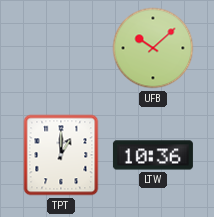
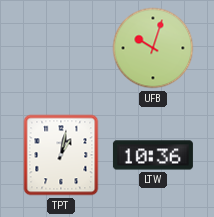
UFB: 10:08 -> 10:03
TPT: 1:00 -> 1:02
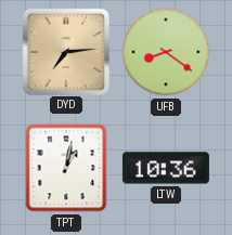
DYD: none -> 7:14
UFB: 10:03 -> 8:21
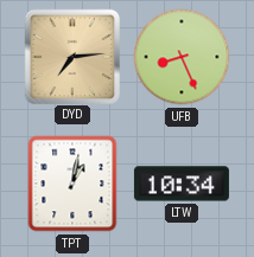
UFB: 8:21 -> 8:26
LTW: 10:36 -> 10:34
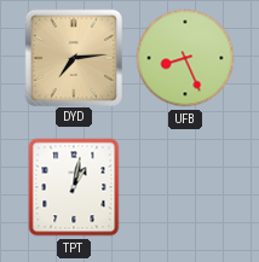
LTW: 10:34 -> none
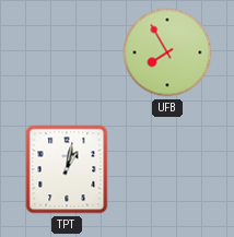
DYD: 7:14 -> none
UFB: 8:26 -> 7:55
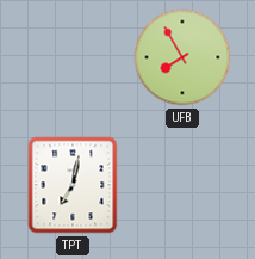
TPT: 1:02 -> 7:02
